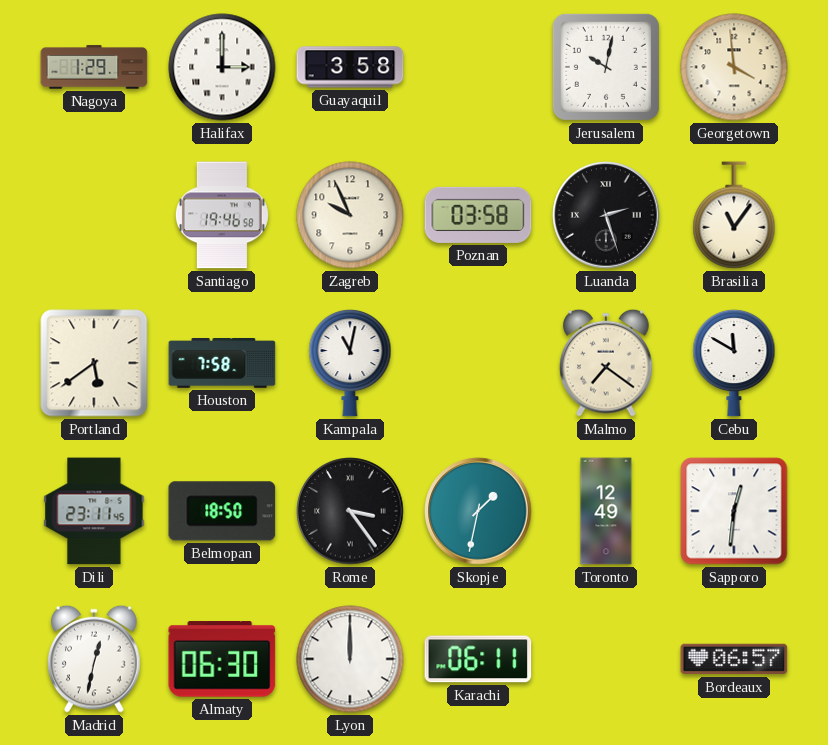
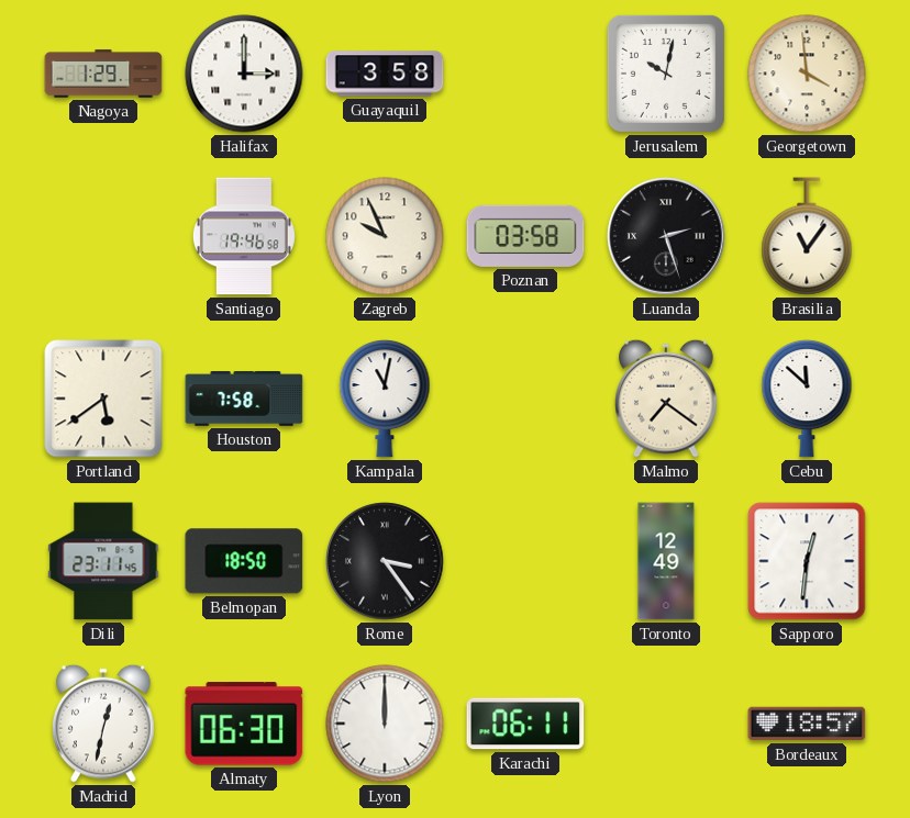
Cebu: 11:50 -> 11:52
Skopje: 1:32 -> none
Bordeaux: 06:57 -> 18:57
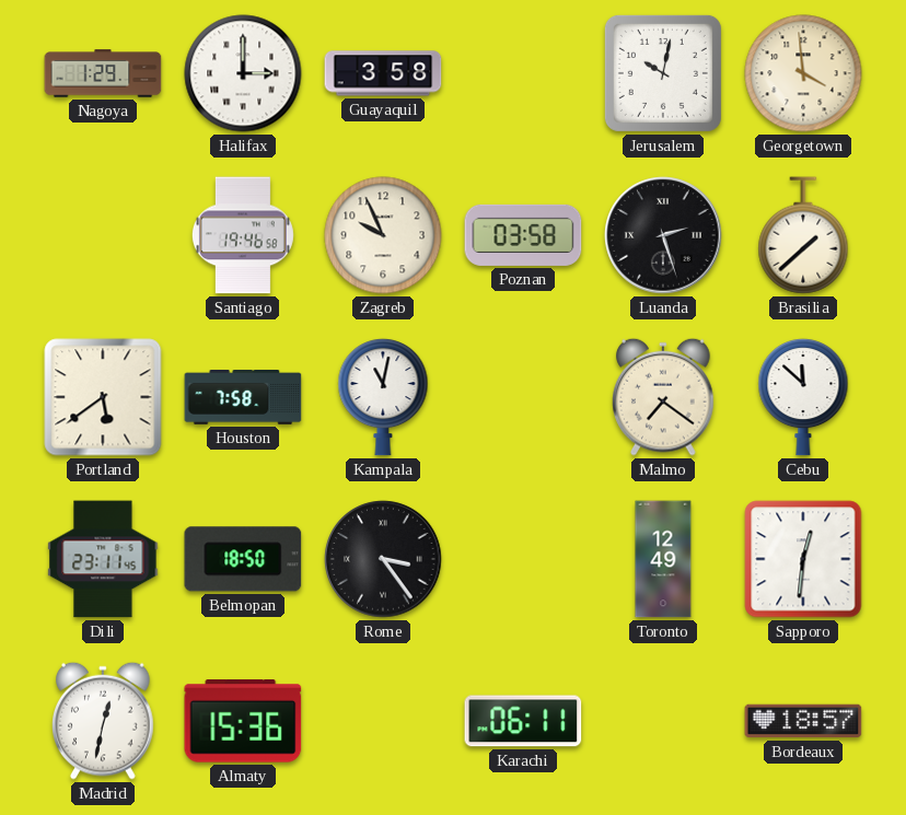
Brasilia: 11:06 -> 1:38
Almaty: 06:30 -> 15:36
Lyon: 12:00 -> none
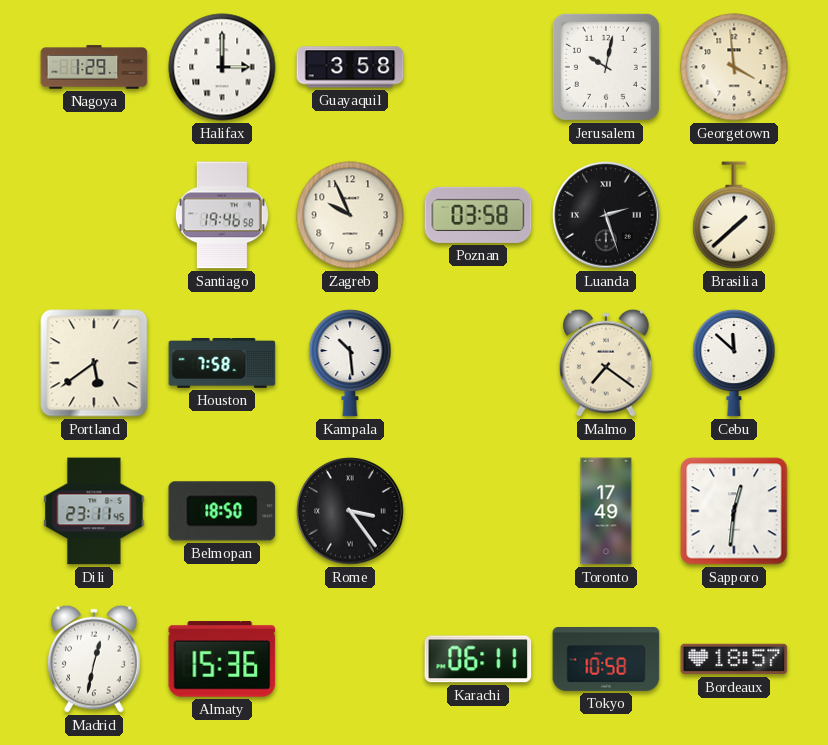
Kampala: 11:02 -> 10:29
Toronto: 12:49 -> 17:49
Tokyo: none -> 10:58
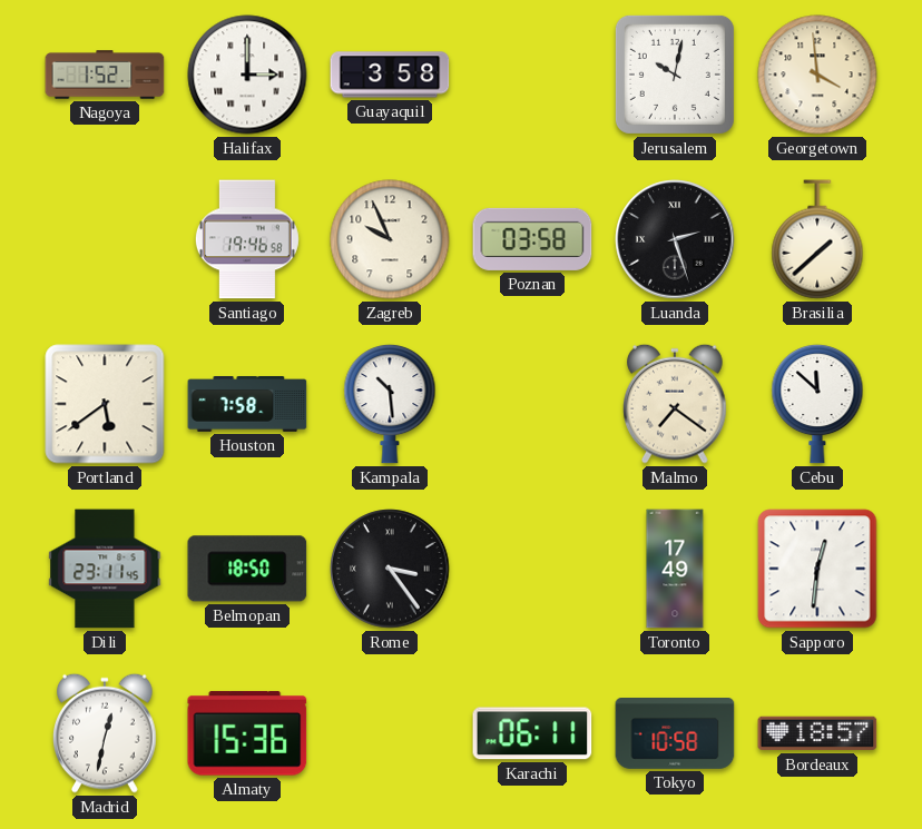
Nagoya: 1:29 -> 1:52
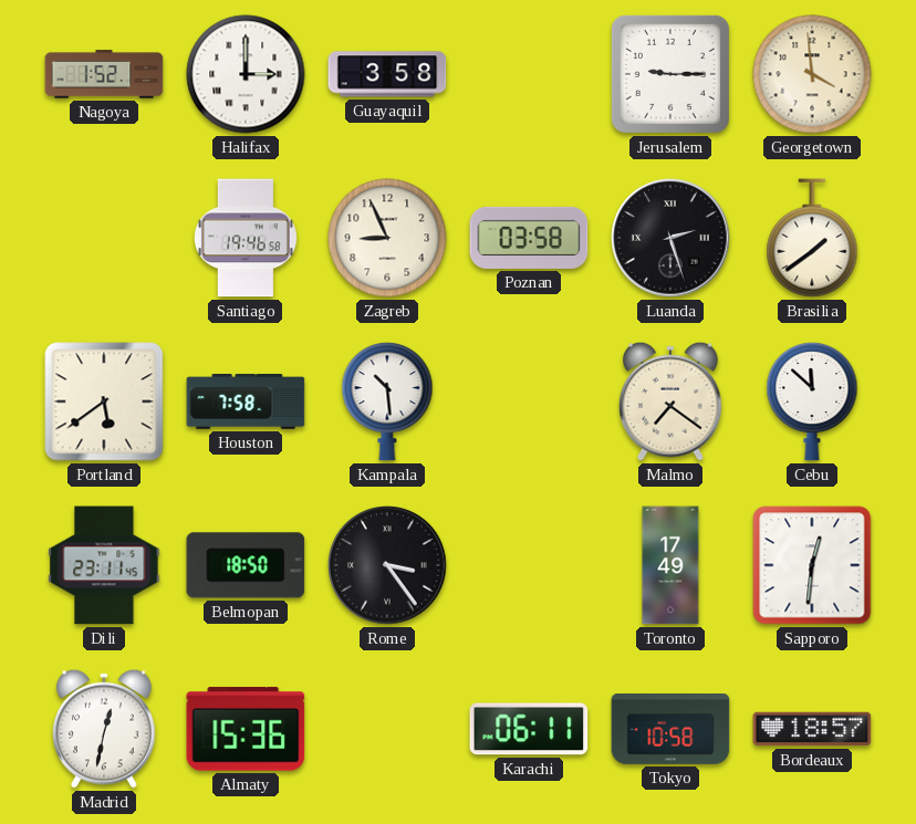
Jerusalem: 10:02 -> 9:15
Zagreb: 9:56 -> 8:56
Brasilia: 1:38 -> 1:39
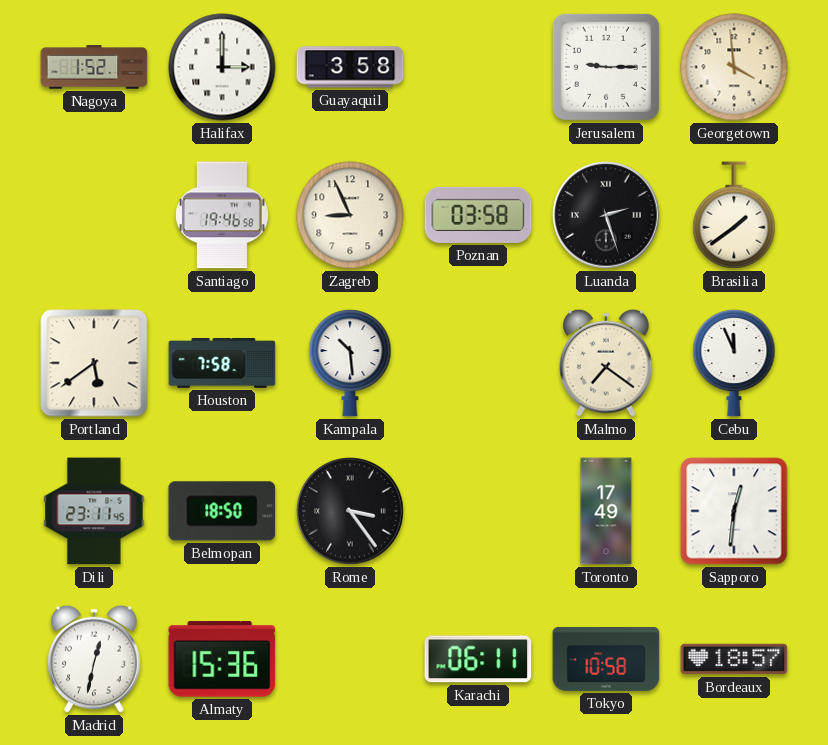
Cebu: 11:52 -> 11:56
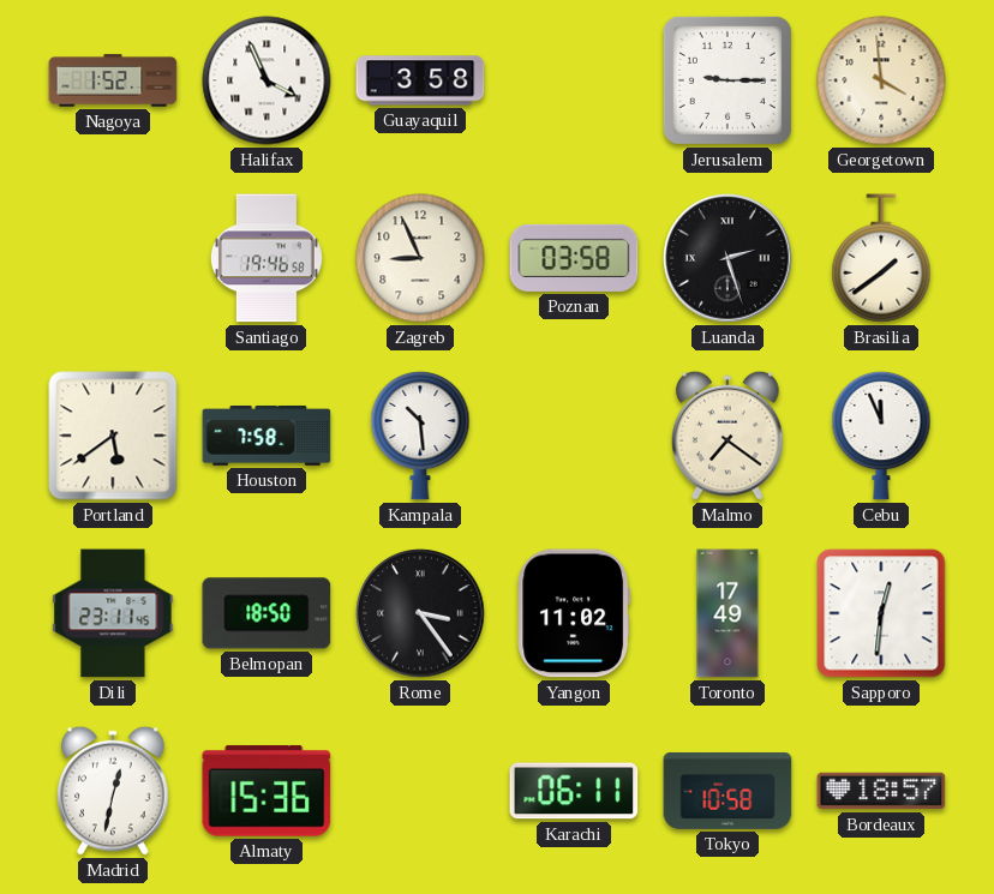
Halifax: 3:00 -> 3:56
Yangon: none -> 11:02
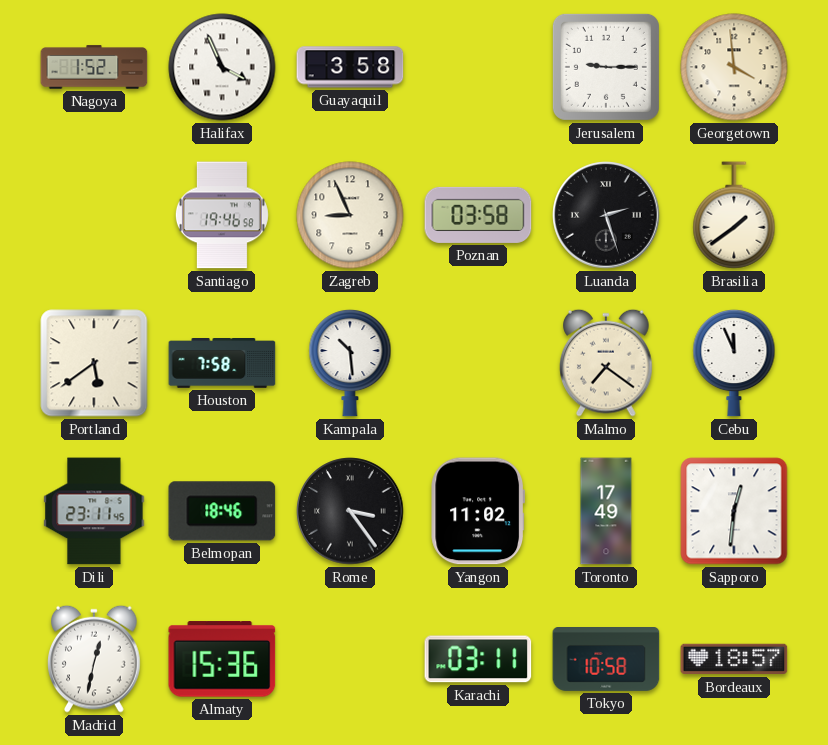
Belmopan: 18:50 -> 18:46
Karachi: 06:11 -> 03:11
